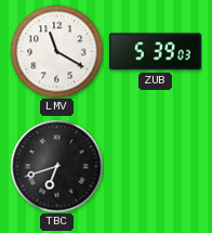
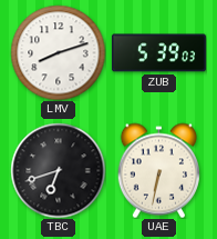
LMV: 11:20 -> 8:12
UAE: none -> 6:32
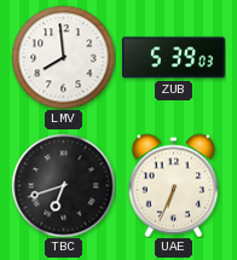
LMV: 8:12 -> 7:59
UAE: 6:32 -> 6:34
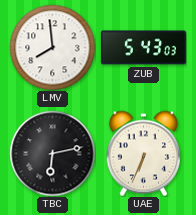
ZUB: 5:39 -> 5:43
TBC: 6:42 -> 6:13
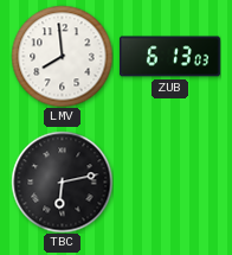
ZUB: 5:43 -> 6:13
UAE: 6:34 -> none
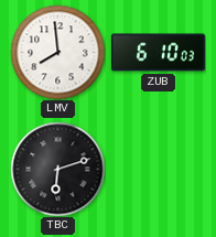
ZUB: 6:13 -> 6:10
TBC: 6:13 -> 6:12
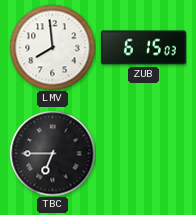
ZUB: 6:10 -> 6:15
TBC: 6:12 -> 6:45
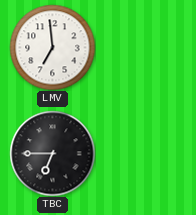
LMV: 7:59 -> 6:59
ZUB: 6:15 -> none
